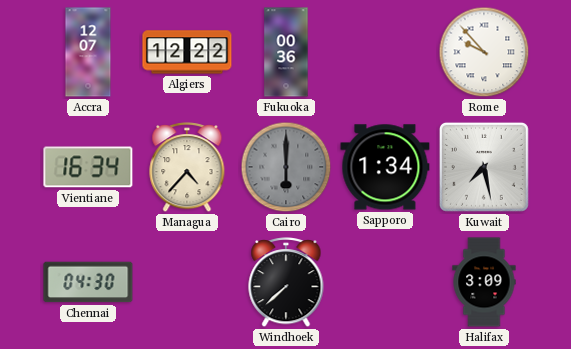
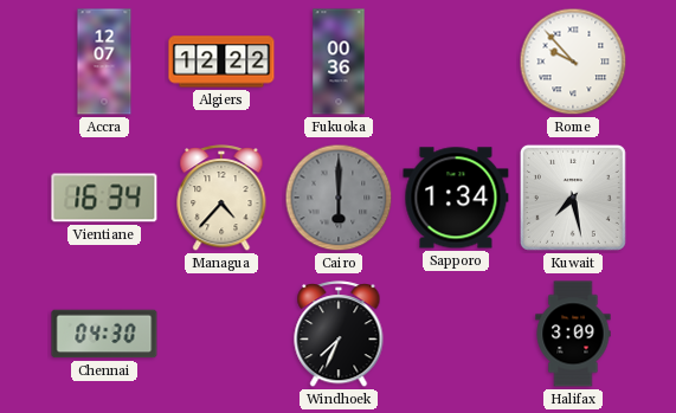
Windhoek: 7:38 -> 7:34
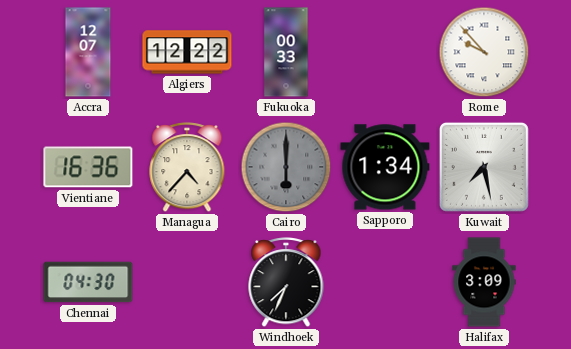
Fukuoka: 00:36 -> 00:33
Vientiane: 16:34 -> 16:36
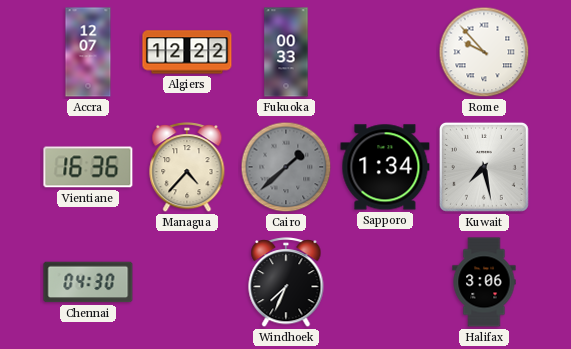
Cairo: 6:00 -> 1:38
Halifax: 3:09 -> 3:06
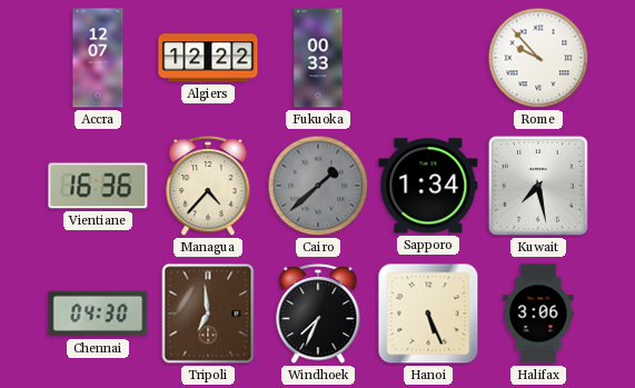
Tripoli: none -> 6:59
Hanoi: none -> 5:26
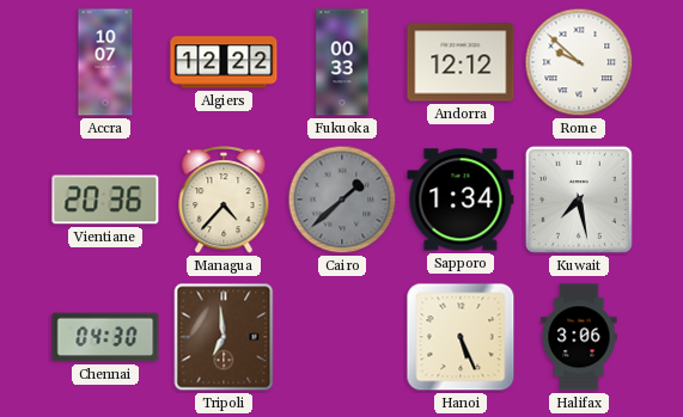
Accra: 12:07 -> 10:07
Andorra: none -> 12:12
Rome: 9:53 -> 9:52
Vientiane: 16:36 -> 20:36
Windhoek: 7:34 -> none
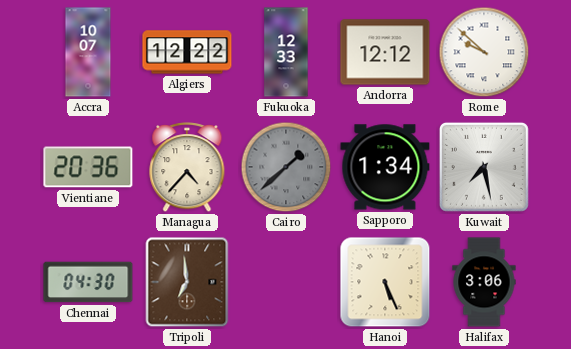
Fukuoka: 00:33 -> 12:33
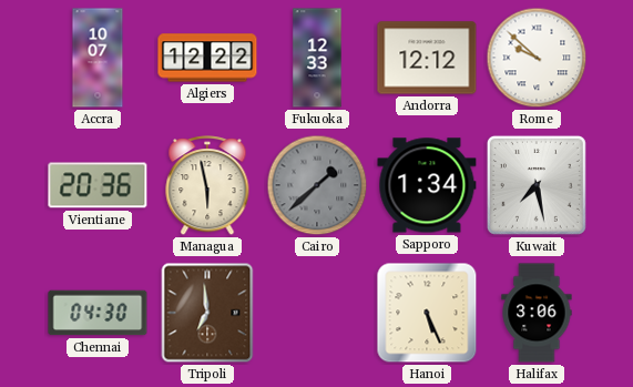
Managua: 4:37 -> 5:58
